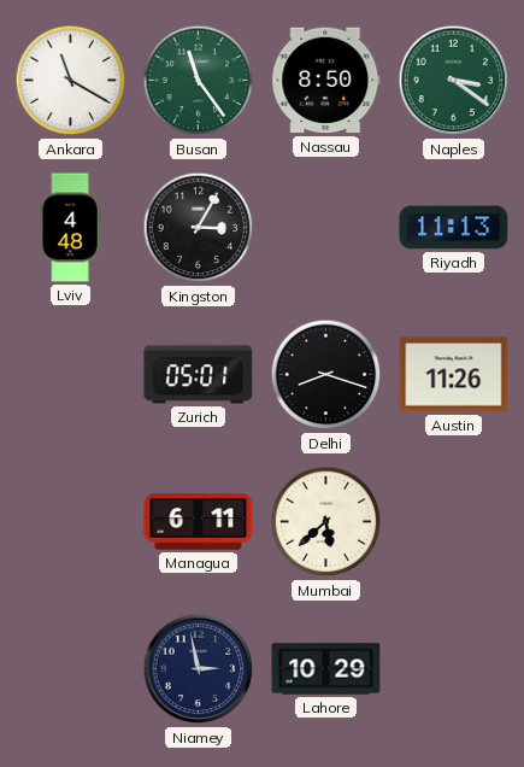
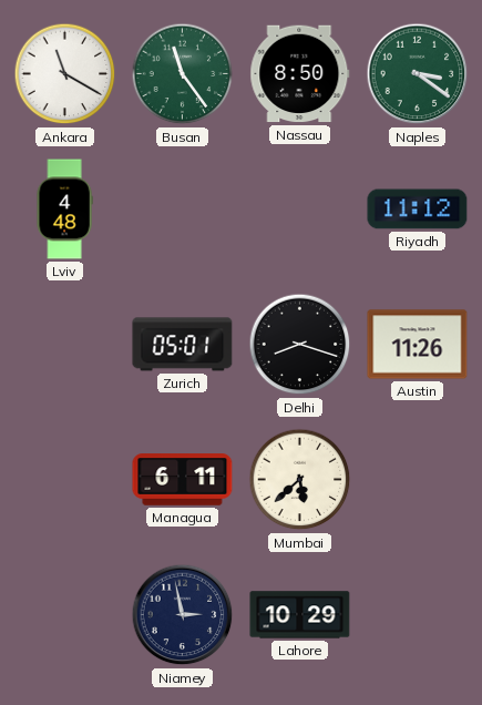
Kingston: 3:05 -> none
Riyadh: 11:13 -> 11:12
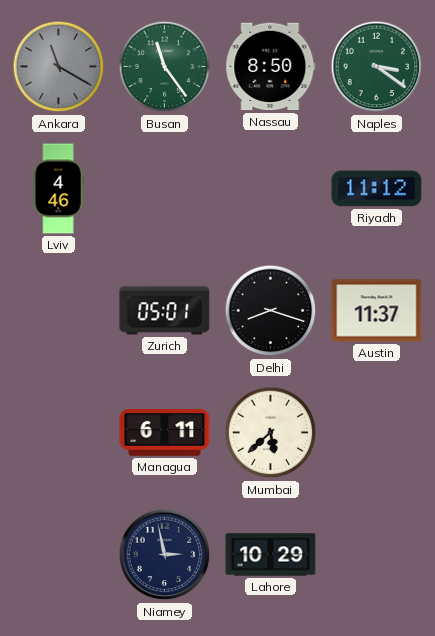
Ankara dial: white -> grey
Lviv: 4:48 -> 4:46
Austin: 11:26 -> 11:37
